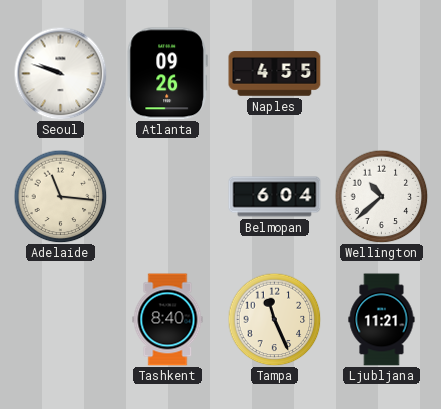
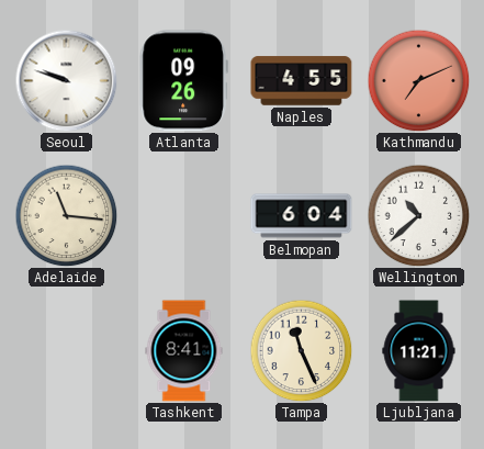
Kathmandu: none -> 7:11
Tashkent: 8:40 -> 8:41
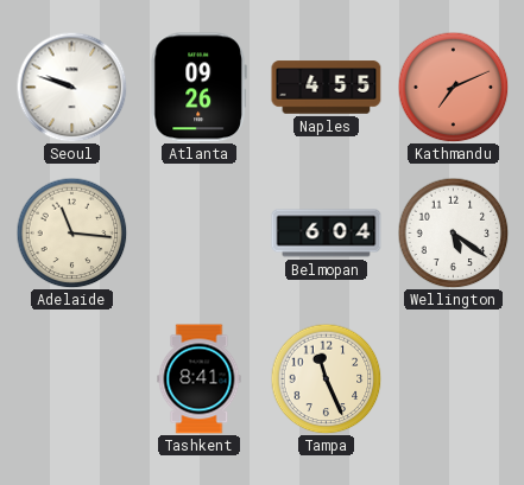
Wellington: 10:38 -> 5:21
Ljubljana: 11:21 -> none
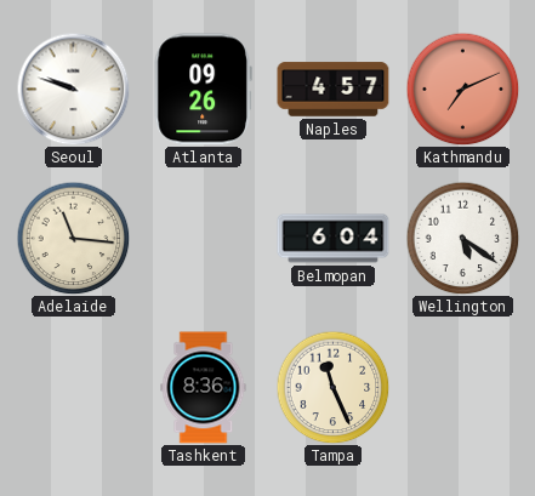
Naples: 4:55 -> 4:57
Tashkent: 8:41 -> 8:36
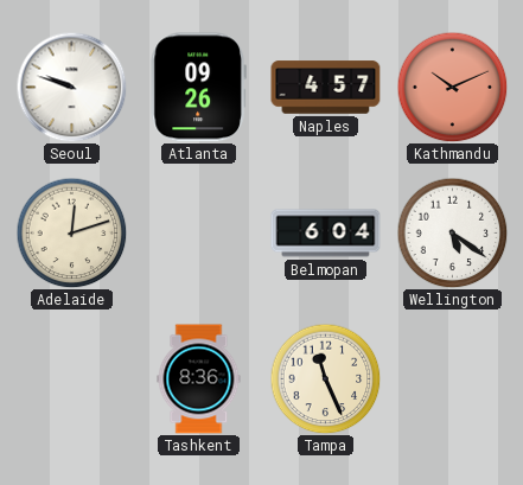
Kathmandu: 7:11 -> 10:11
Adelaide: 11:16 -> 12:12
